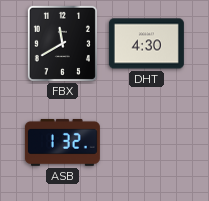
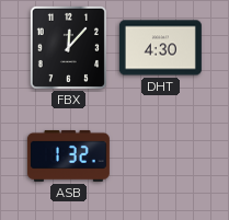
FBX: 11:40 -> 12:07
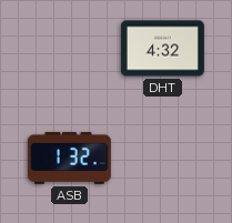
FBX: 12:07 -> none
DHT: 4:30 -> 4:32
